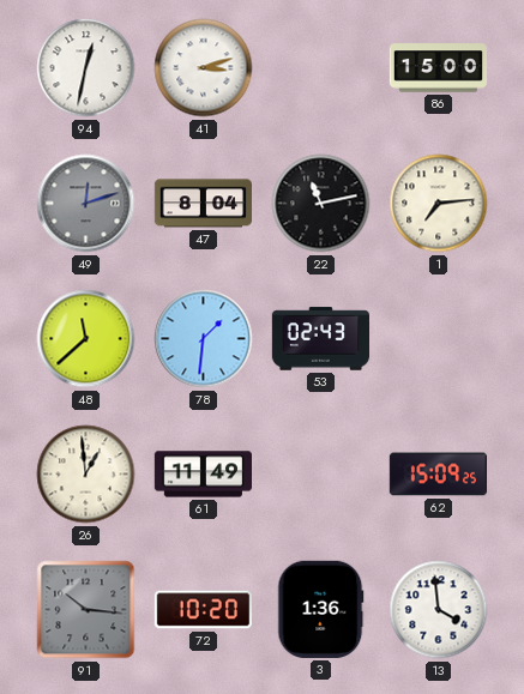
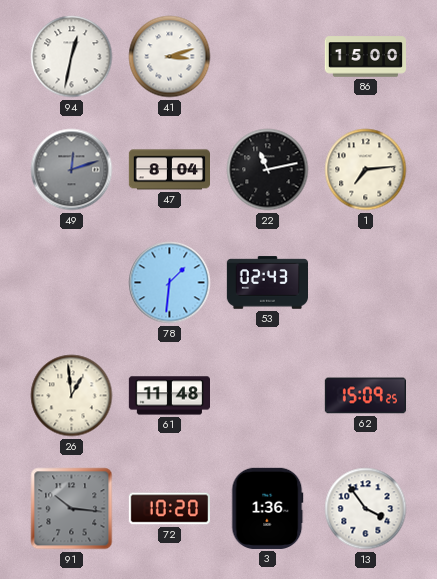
48: 11:38 -> none
61: 11:49 -> 11:48
13: 3:59 -> 3:54
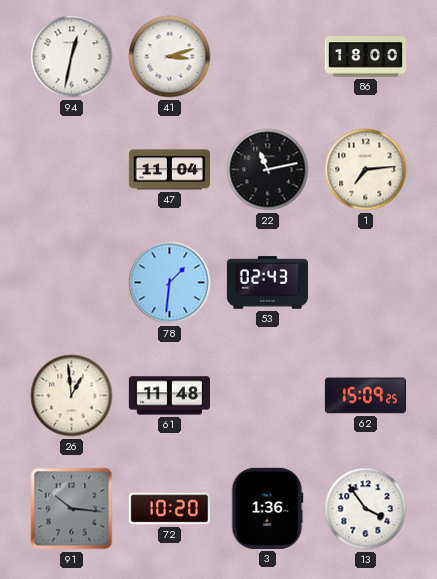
86: 15:00 -> 18:00
49: 12:12 -> none
47: 8:04 -> 11:04
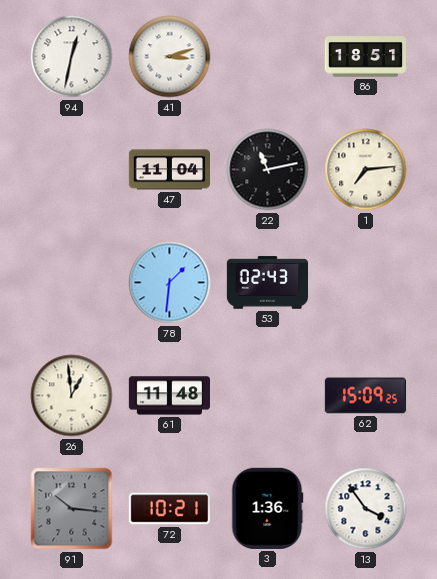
86: 18:00 -> 18:51
72: 10:20 -> 10:21
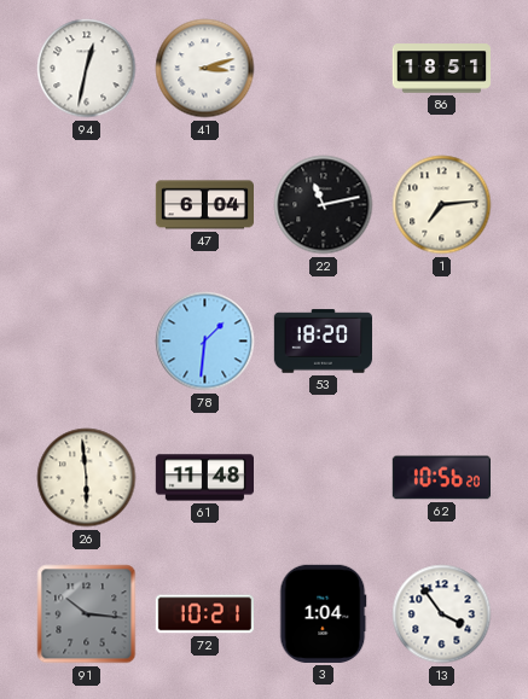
47: 11:04 -> 6:04
53: 02:43 -> 18:20
26: 12:59 -> 5:59
62: 15:09 -> 10:56
3: 1:36 -> 1:04
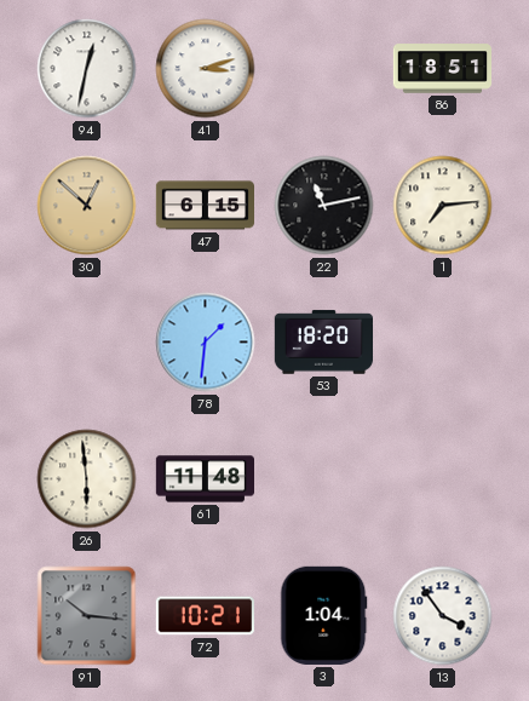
30: none -> 12:52
47: 6:04 -> 6:15
62: 10:56 -> none
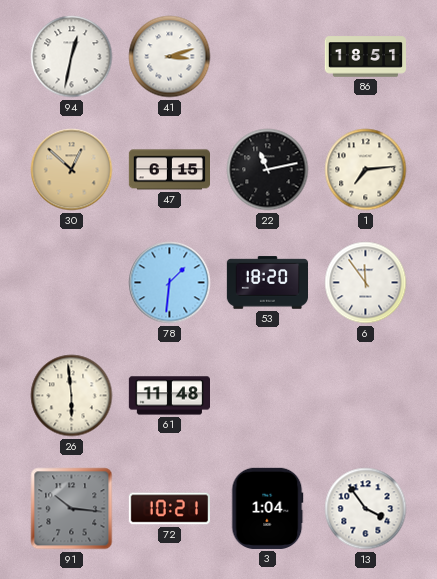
6: none -> 11:54
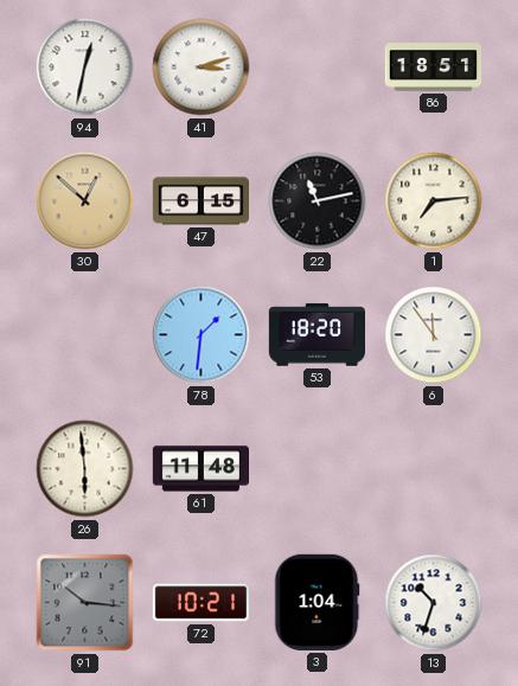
13: 3:54 -> 10:33
